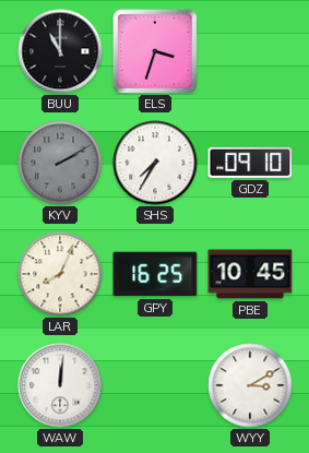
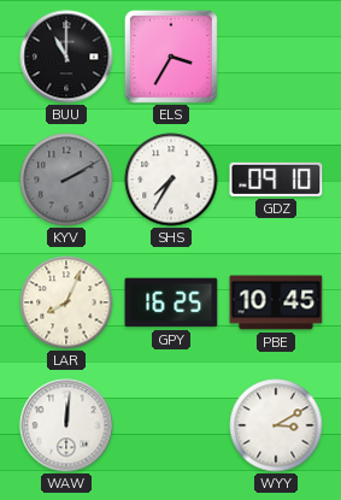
ELS: 3:33 -> 3:35
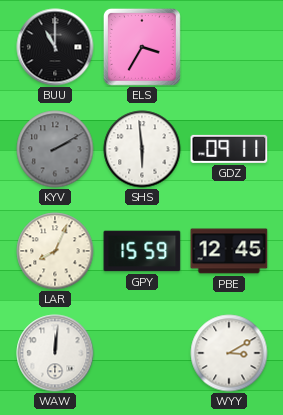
SHS: 7:35 -> 5:59
GDZ: 09:10 -> 09:11
GPY: 16:25 -> 15:59
PBE: 10:45 -> 12:45
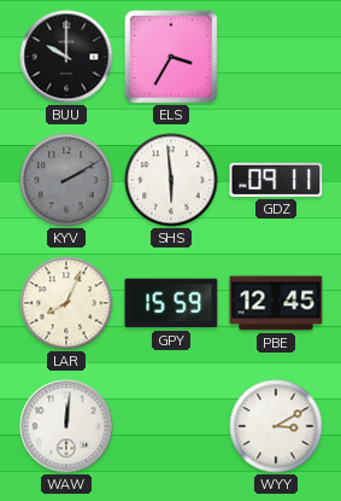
BUU: 11:00 -> 10:00
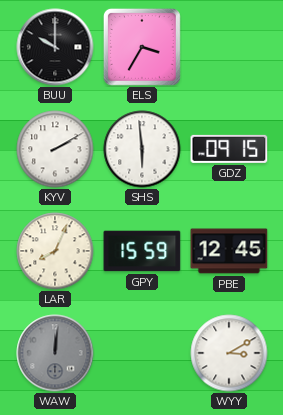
KYV dial: grey -> white
GDZ: 09:11 -> 09:15
WAW dial: white -> grey
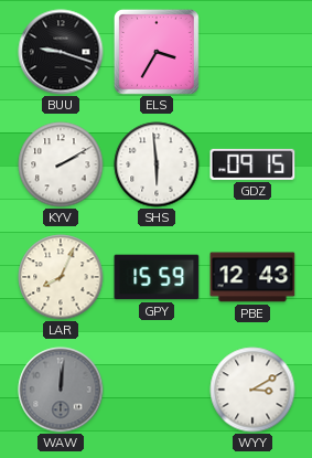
BUU: 10:00 -> 9:18
PBE: 12:45 -> 12:43
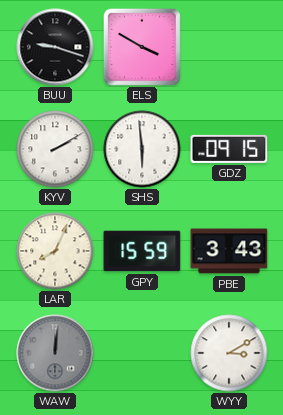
ELS: 3:35 -> 3:50
PBE: 12:43 -> 3:43
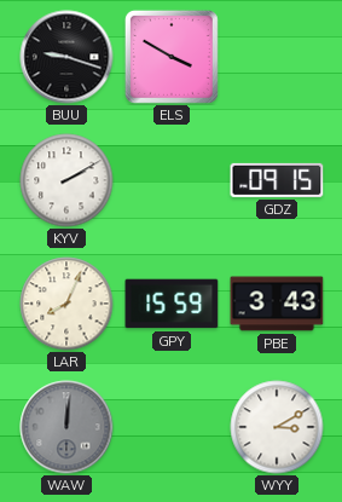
SHS: 5:59 -> none
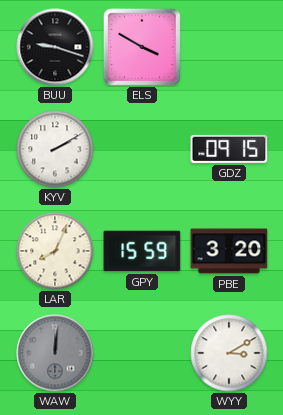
PBE: 3:43 -> 3:20
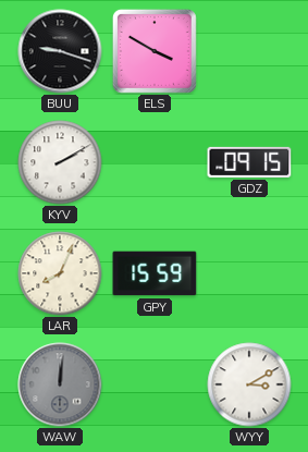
PBE: 3:20 -> none
